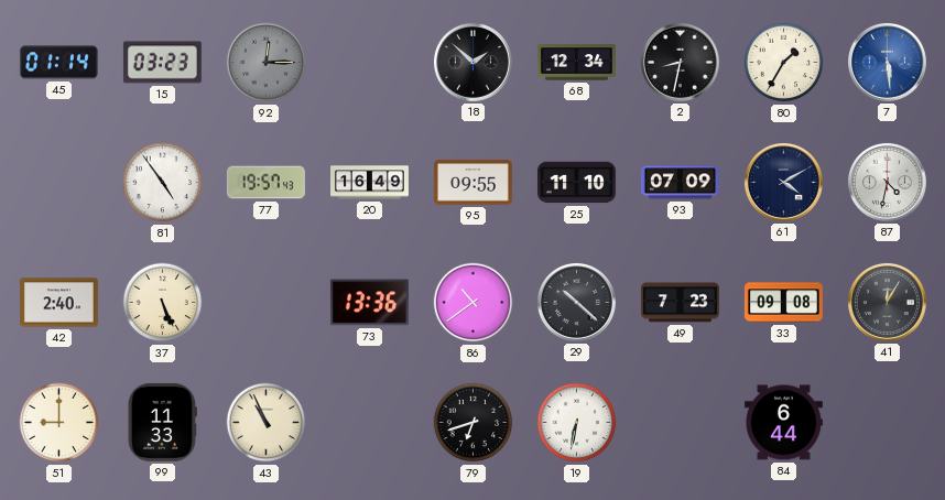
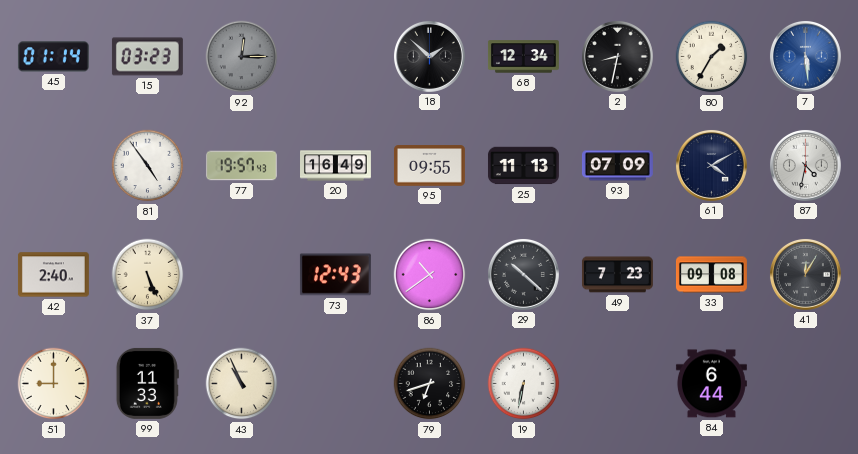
25: 11:10 -> 11:13
73: 13:36 -> 12:43
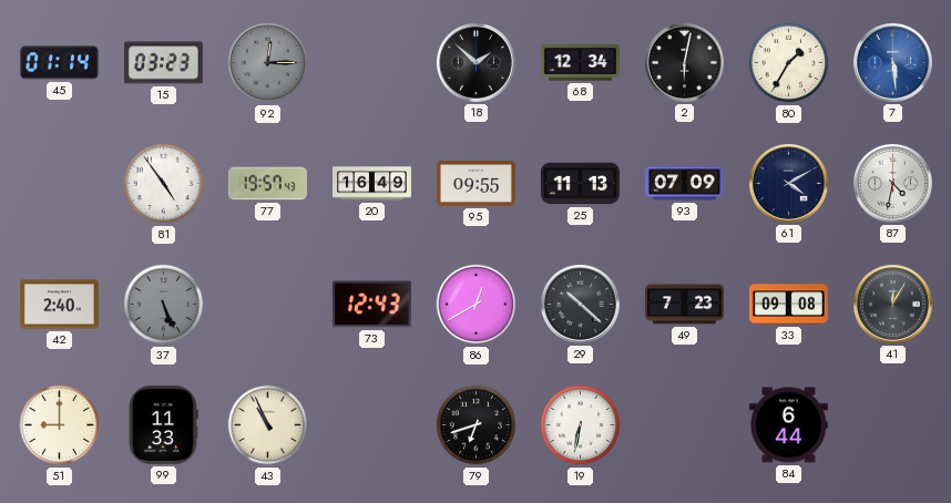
2: 8:32 -> 6:02
37 dial: cream -> grey
86: 10:39 -> 12:40
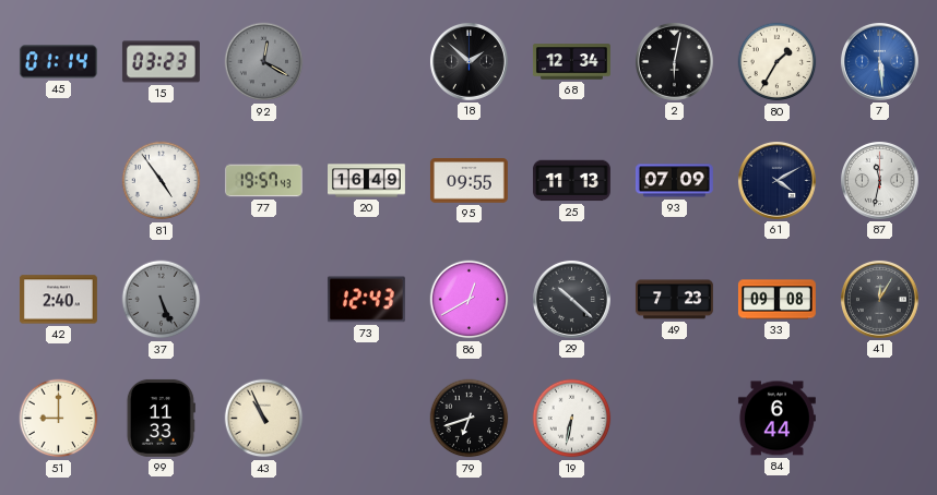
92: 12:15 -> 12:20
87: 4:32 -> 11:32
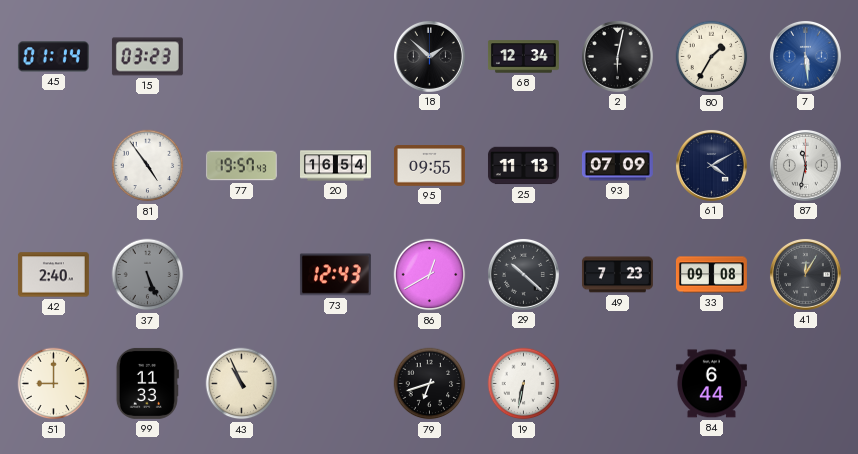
92: 12:20 -> none
20: 16:49 -> 16:54
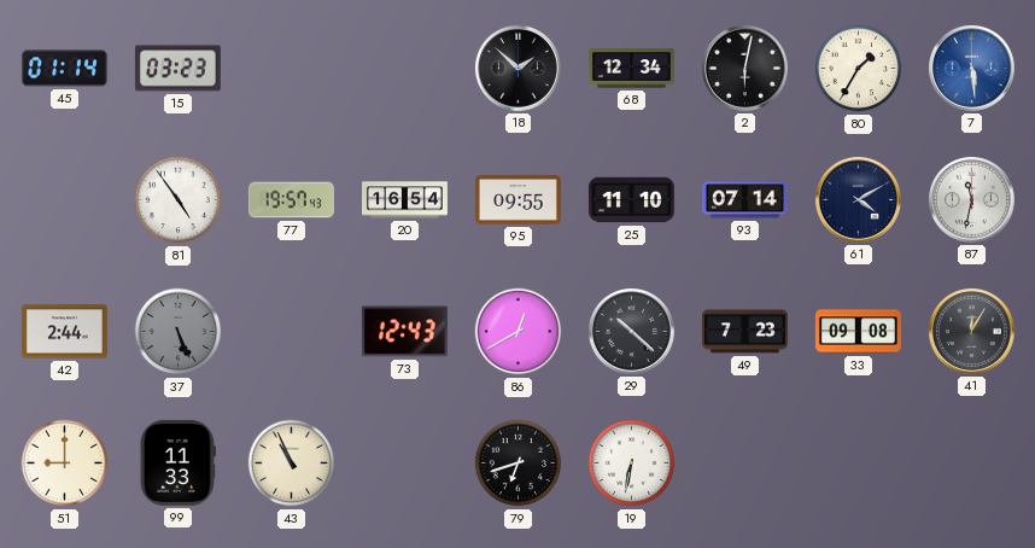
25: 11:13 -> 11:10
93: 07:09 -> 07:14
42: 2:40 -> 2:44
84: 6:44 -> none
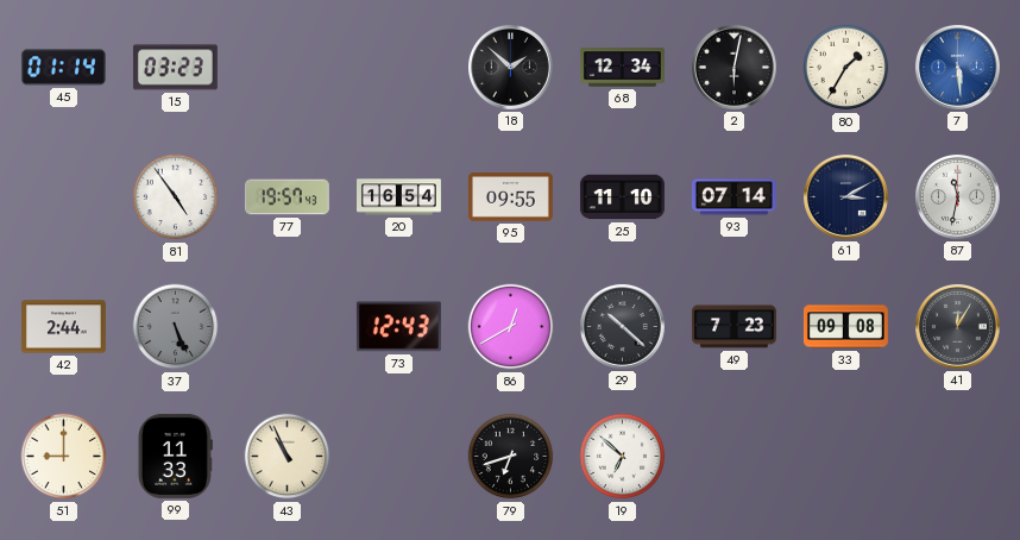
61: 4:10 -> 3:10
19: 6:32 -> 6:52
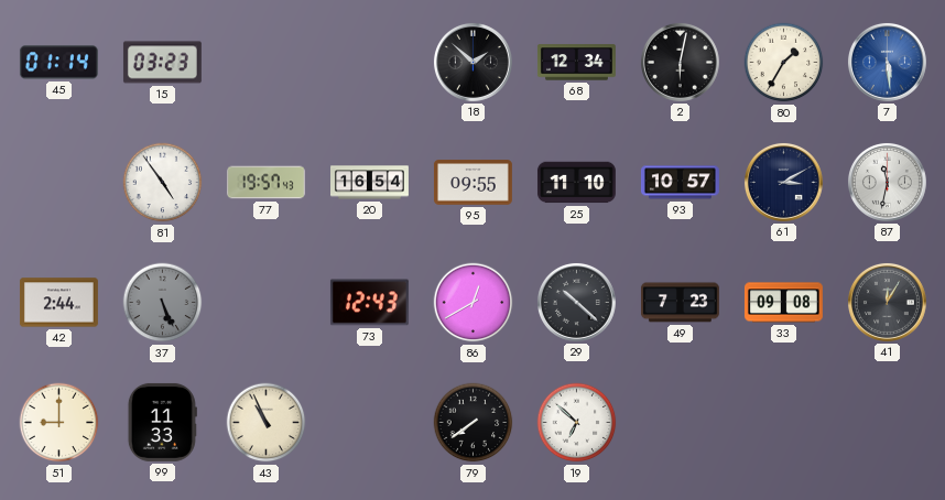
93: 07:14 -> 10:57
79: 6:42 -> 7:39
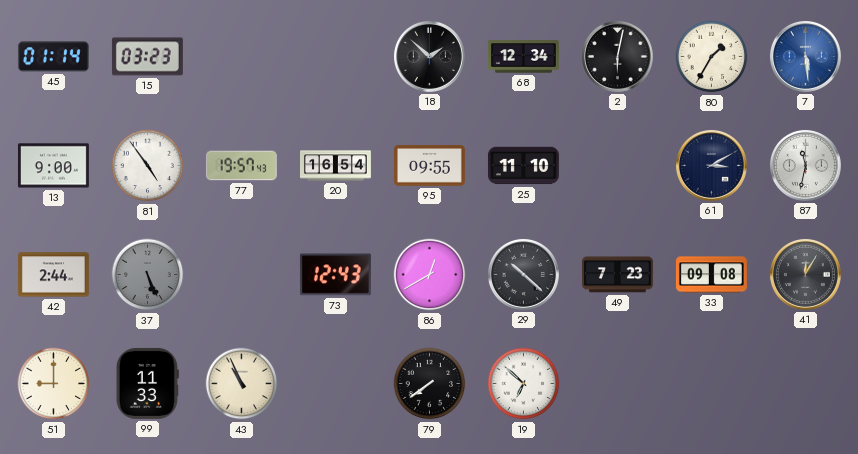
13: none -> 9:00
93: 10:57 -> none
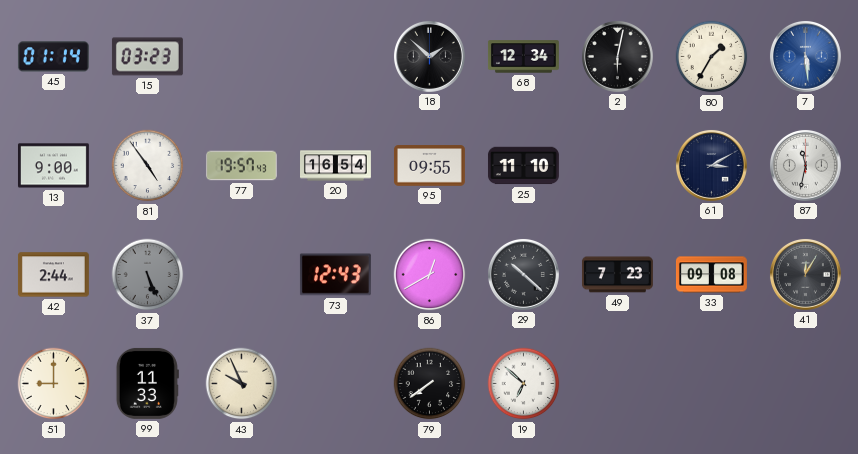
43: 10:56 -> 9:56
